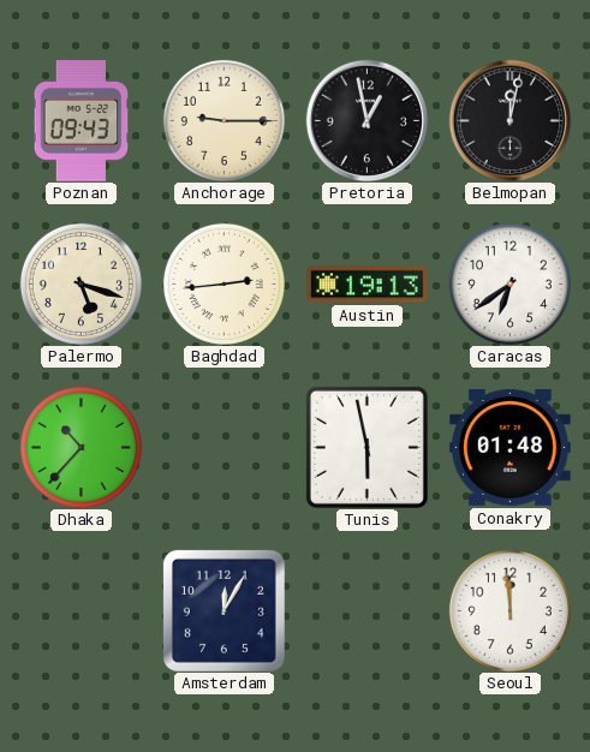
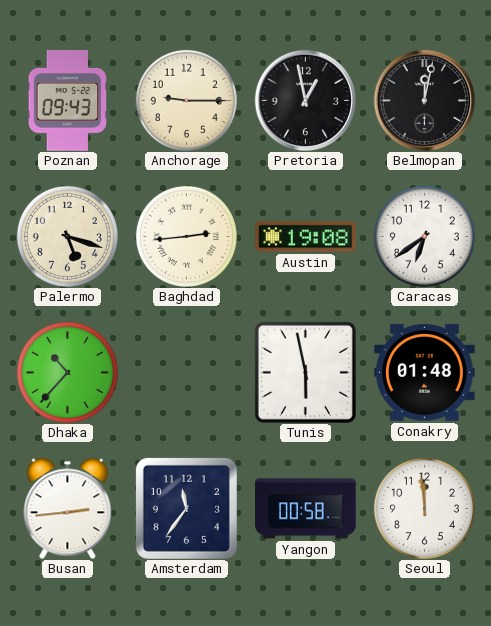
Austin: 19:13 -> 19:08
Busan: none -> 2:44
Amsterdam: 12:05 -> 11:36
Yangon: none -> 00:58
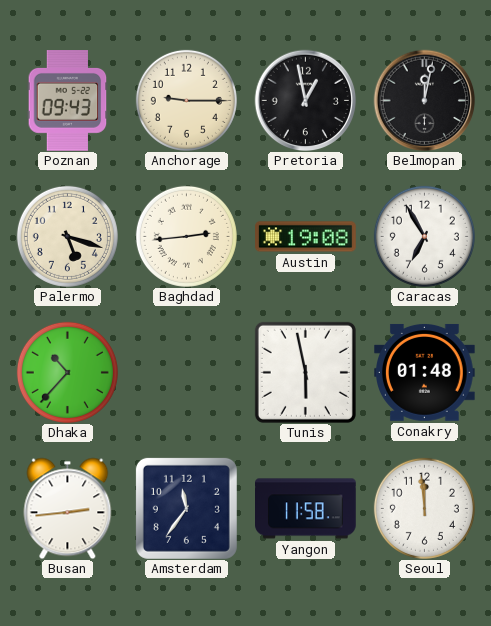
Caracas: 6:39 -> 6:55
Yangon: 00:58 -> 11:58
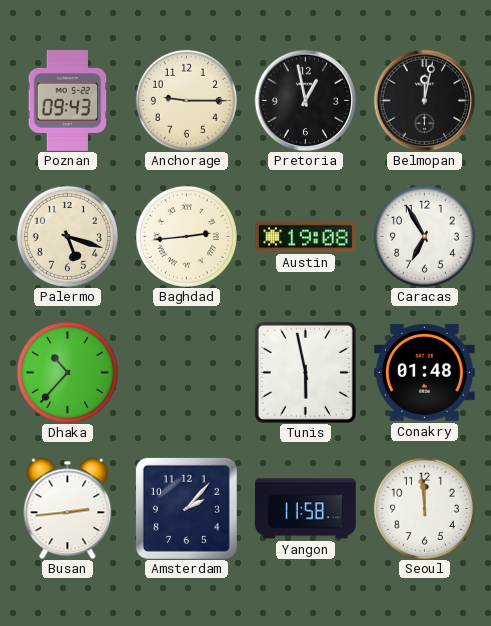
Amsterdam: 11:36 -> 2:07
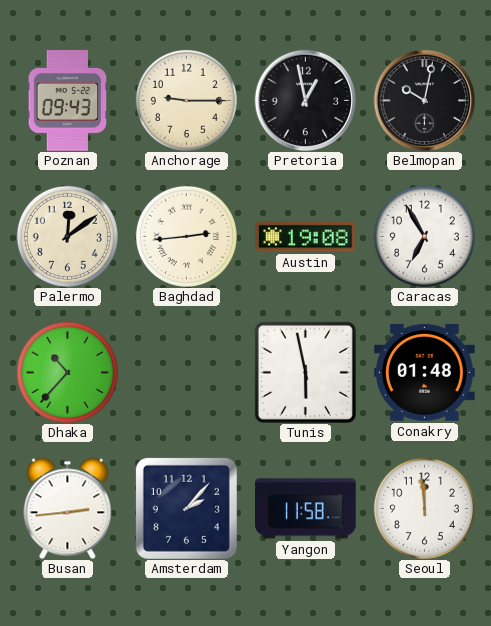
Belmopan: 12:02 -> 10:02
Palermo: 5:18 -> 12:09
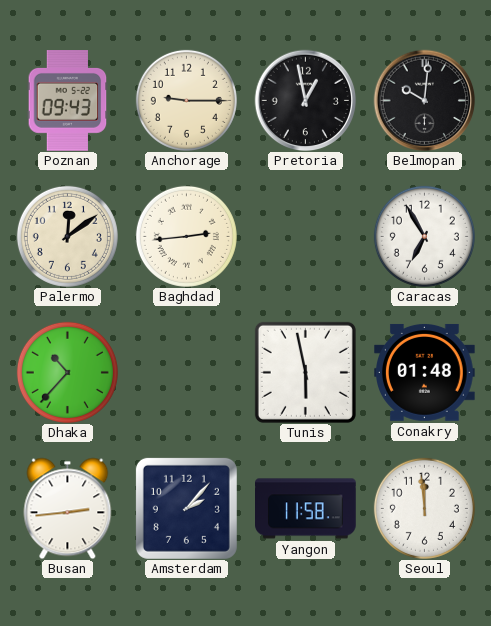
Belmopan: 10:02 -> 10:01
Austin: 19:08 -> none
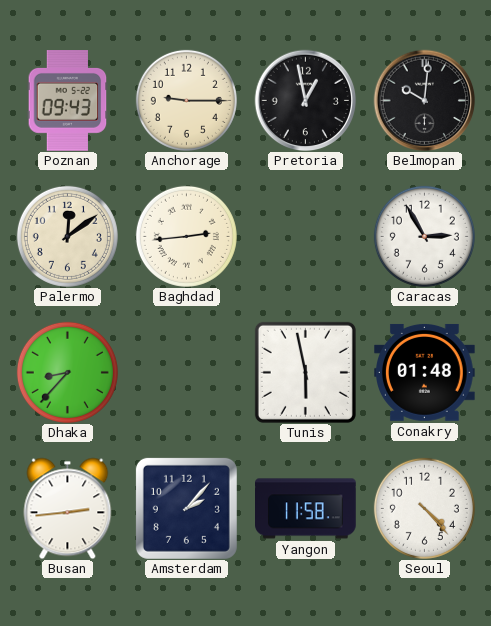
Caracas: 6:55 -> 2:55
Dhaka: 10:37 -> 8:37
Seoul: 11:59 -> 4:23
